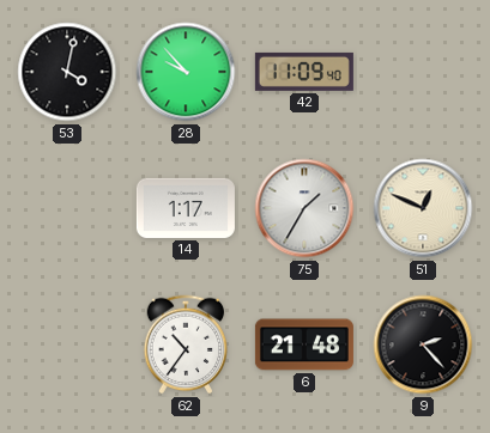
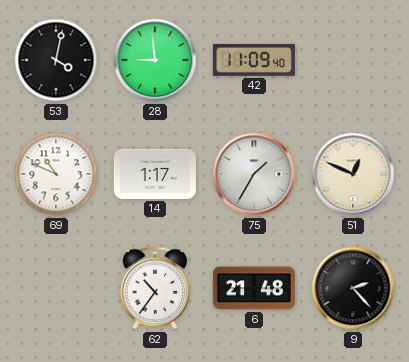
28: 9:53 -> 8:59
69: none -> 10:49
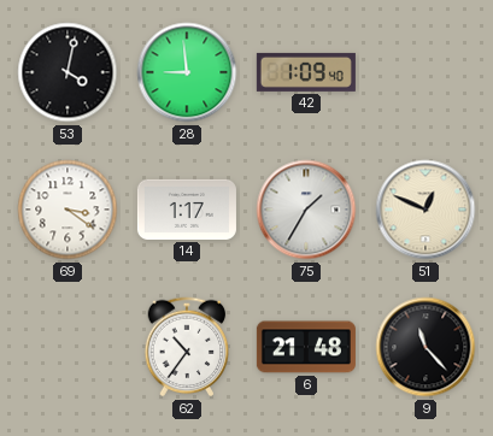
42: 11:09 -> 1:09
69: 10:49 -> 3:21
9: 2:23 -> 11:23
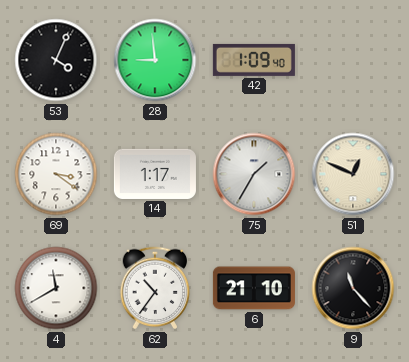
53: 4:02 -> 4:04
4: none -> 11:40
6: 21:48 -> 21:10
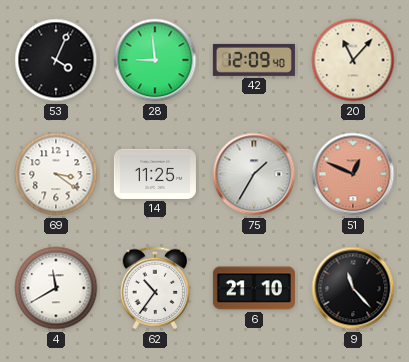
42: 1:09 -> 12:09
20: none -> 11:07
14: 1:17 -> 11:25
51 dial: cream -> salmon
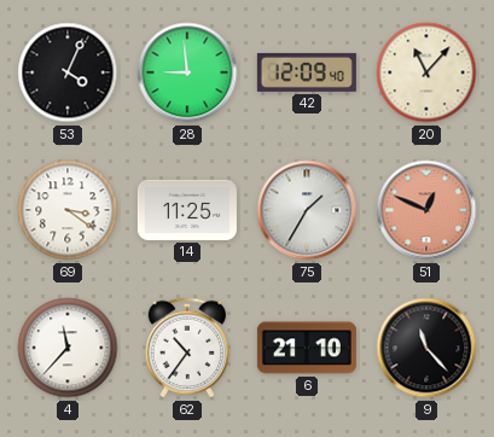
4: 11:40 -> 11:37
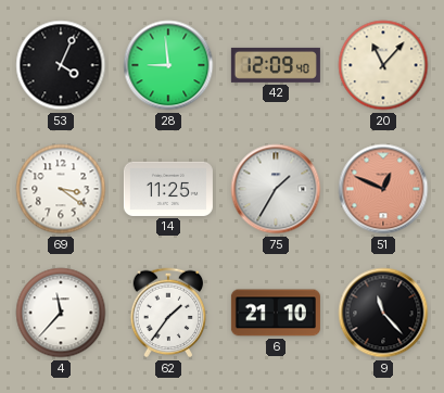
62: 10:36 -> 1:36
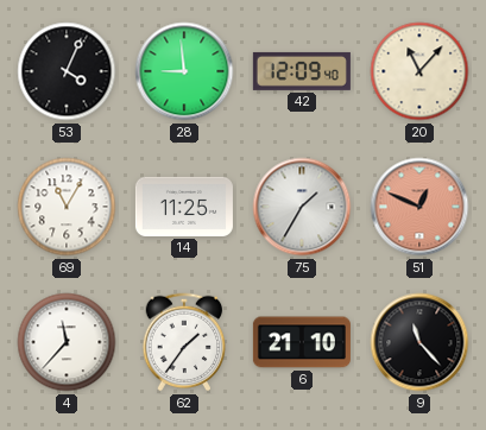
69: 3:21 -> 11:05
